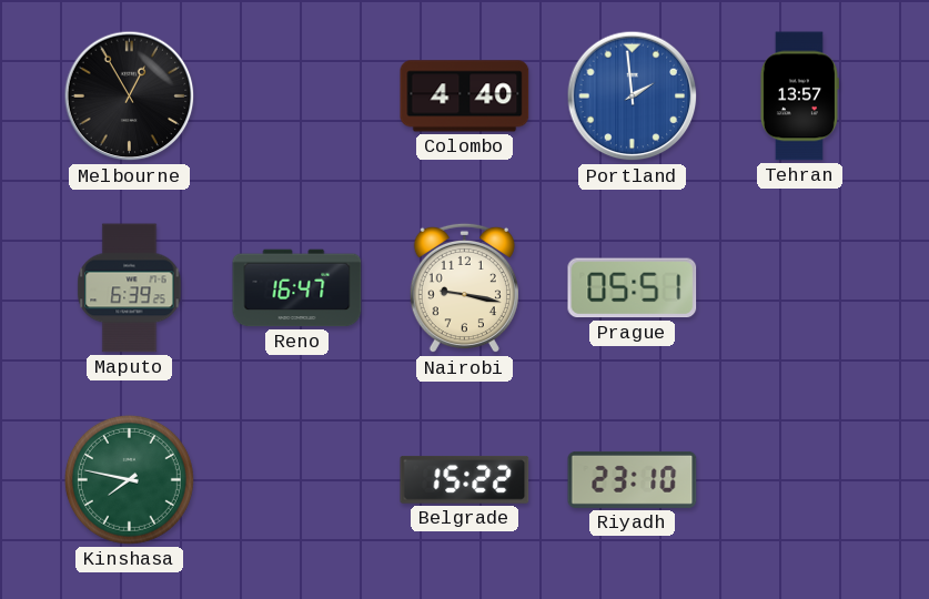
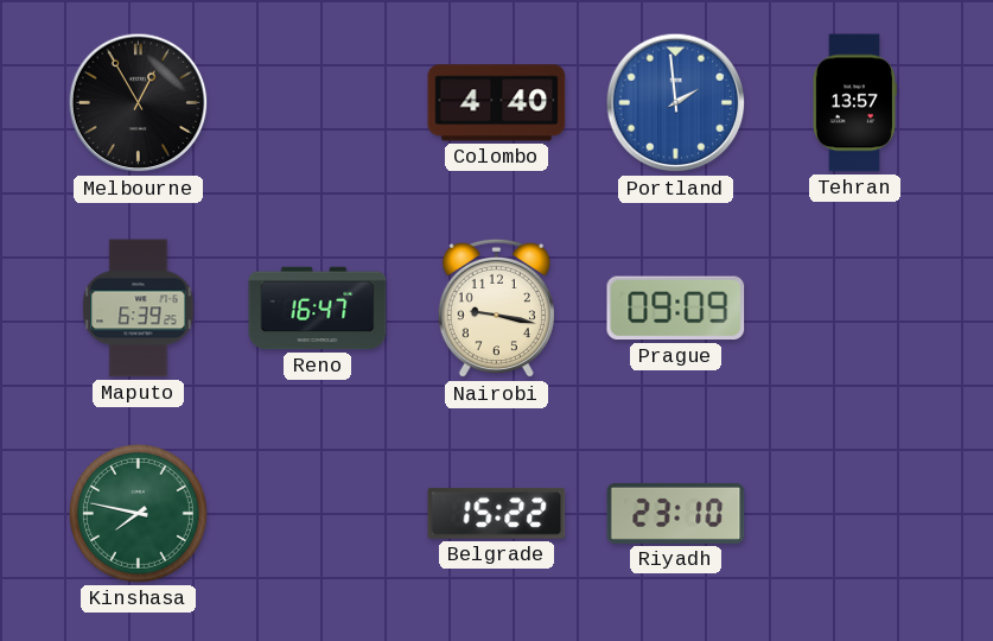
Prague: 05:51 -> 09:09
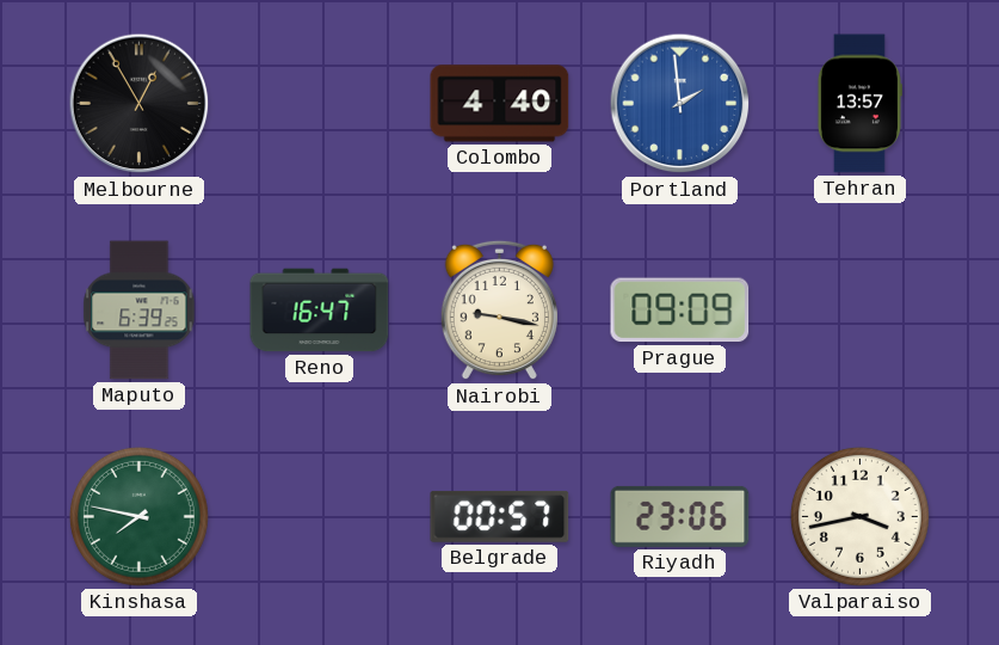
Belgrade: 15:22 -> 00:57
Riyadh: 23:10 -> 23:06
Valparaiso: none -> 3:43
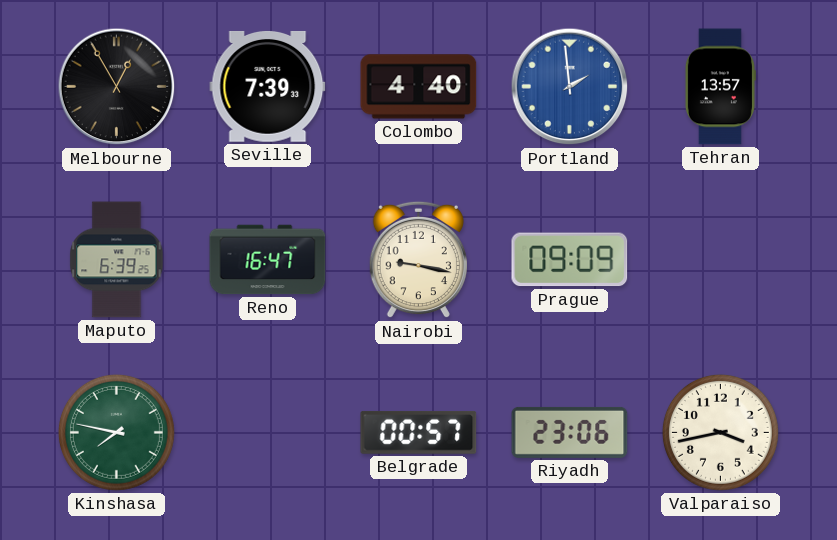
Seville: none -> 7:39
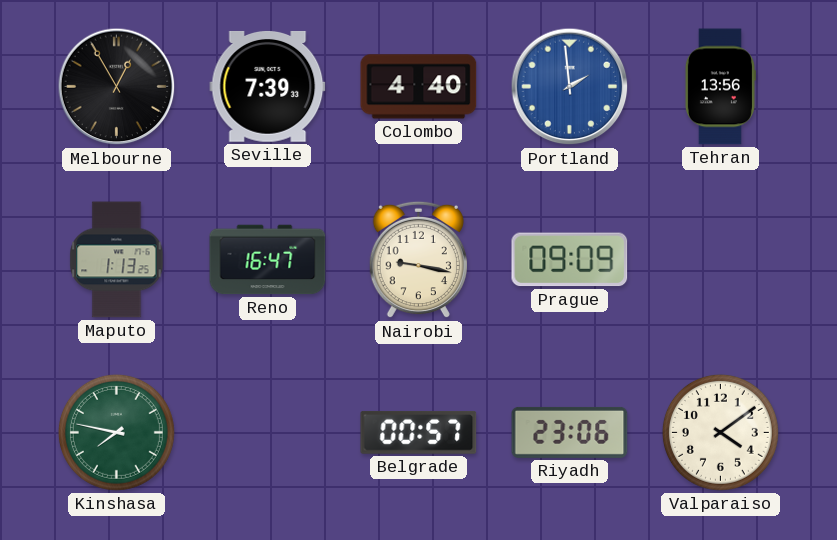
Tehran: 13:57 -> 13:56
Maputo: 6:39 -> 1:13
Valparaiso: 3:43 -> 4:09
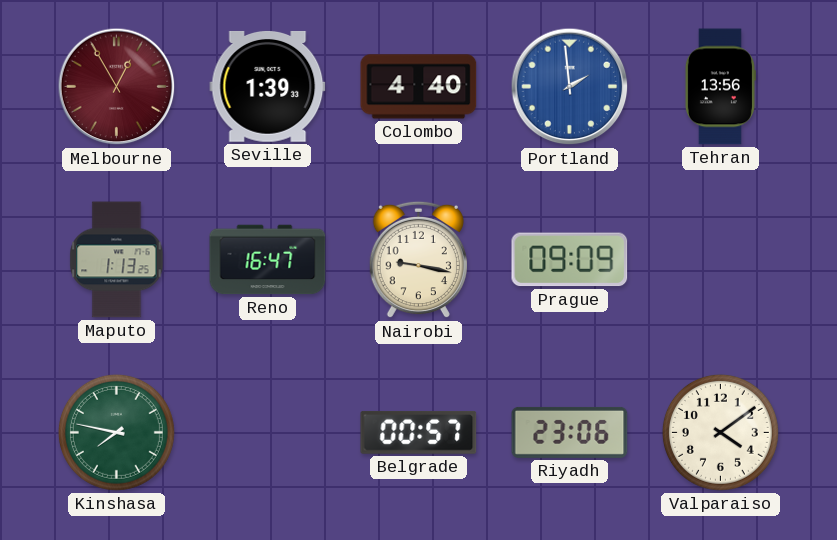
Melbourne dial: black -> burgundy
Seville: 7:39 -> 1:39
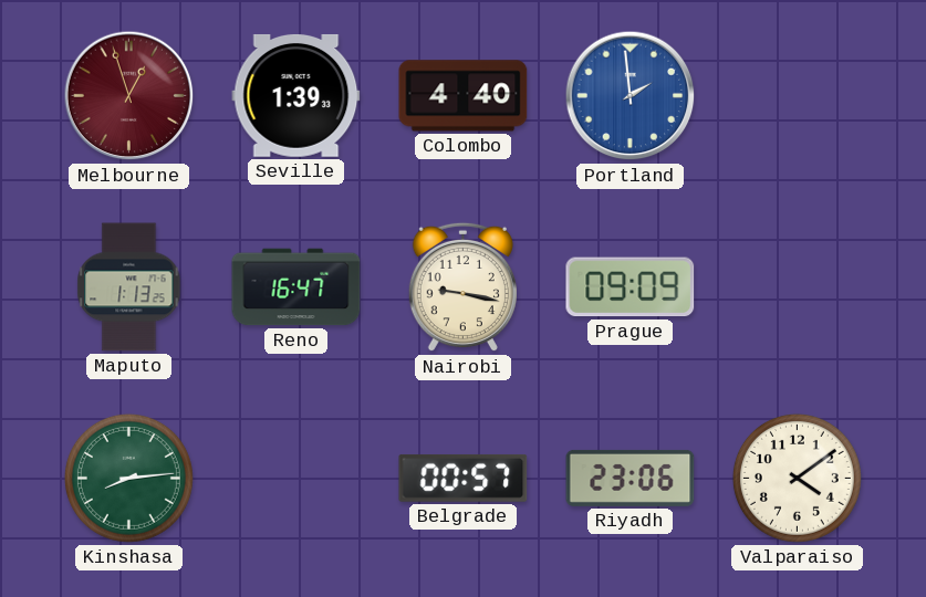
Melbourne: 12:55 -> 12:57
Tehran: 13:56 -> none
Kinshasa: 7:47 -> 8:14
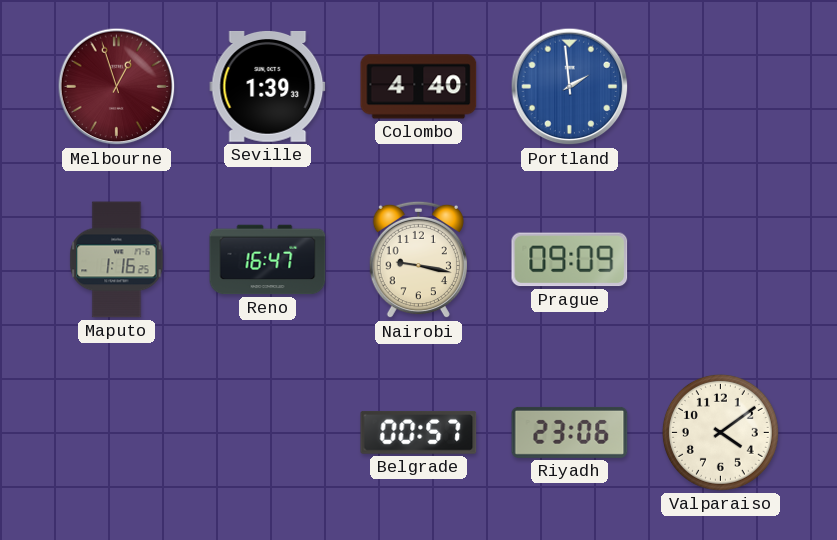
Maputo: 1:13 -> 1:16
Kinshasa: 8:14 -> none
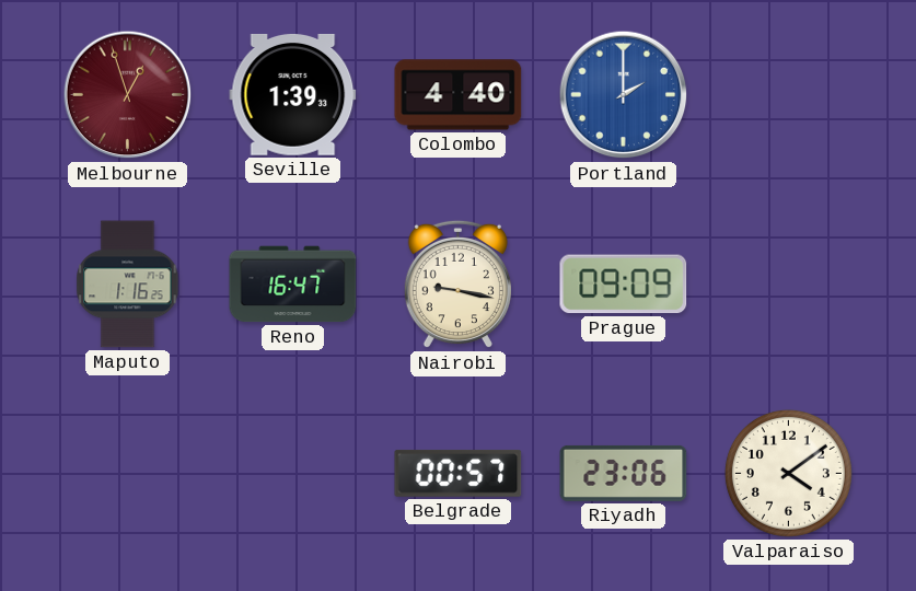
Portland: 1:59 -> 2:00
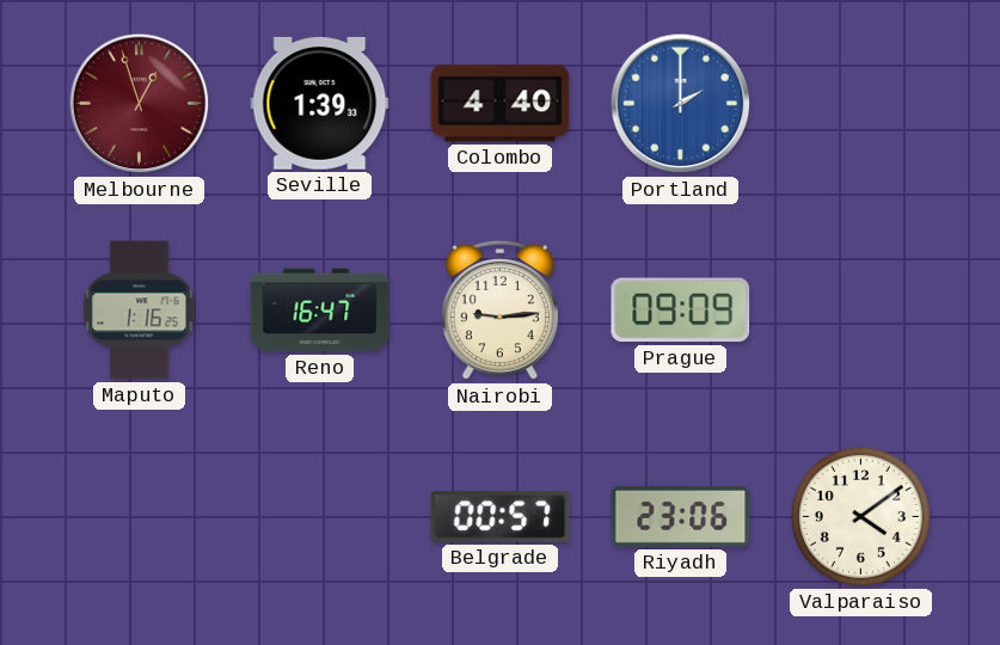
Nairobi: 9:17 -> 9:14
